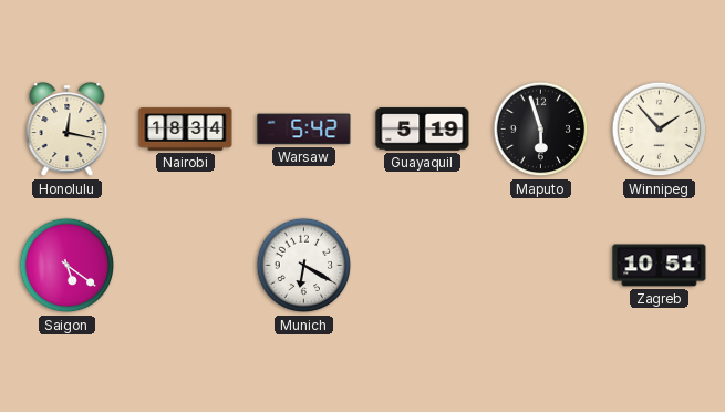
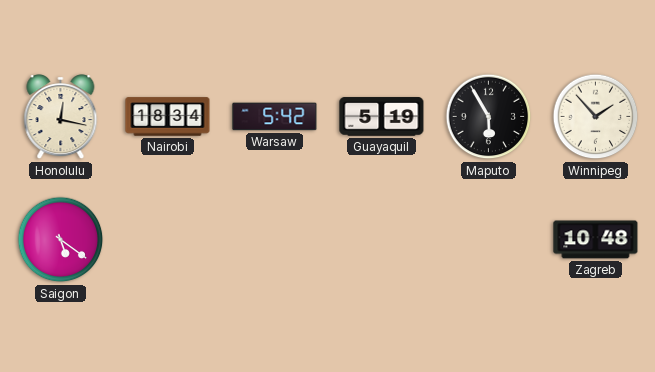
Maputo: 5:57 -> 5:55
Munich: 6:20 -> none
Zagreb: 10:51 -> 10:48
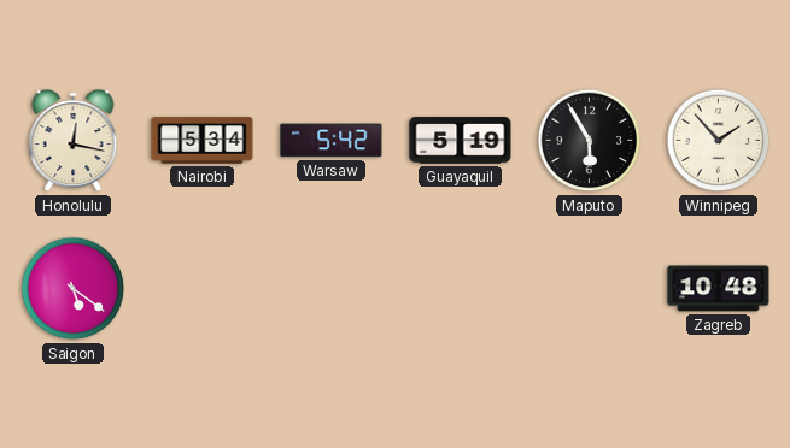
Nairobi: 18:34 -> 5:34
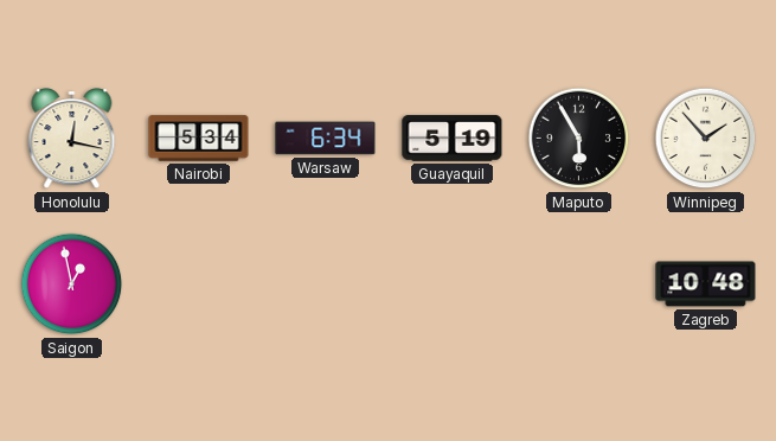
Warsaw: 5:42 -> 6:34
Saigon: 5:21 -> 12:58
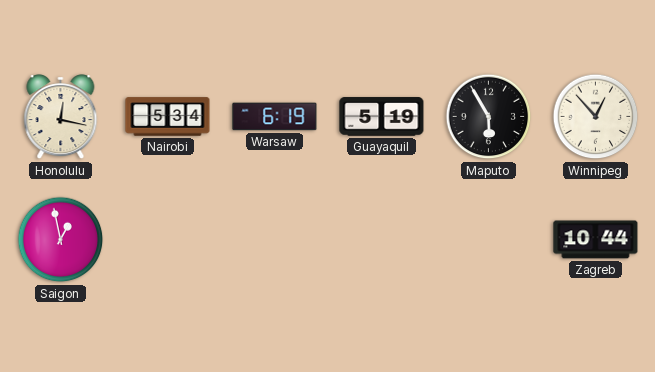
Warsaw: 6:34 -> 6:19
Winnipeg: 1:53 -> 12:53
Zagreb: 10:48 -> 10:44
